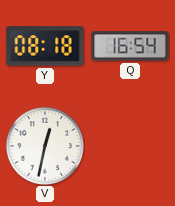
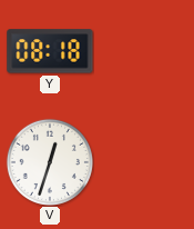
Q: 16:54 -> none
V: 12:32 -> 12:33
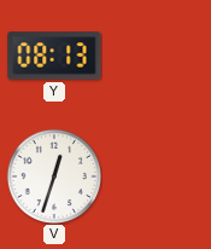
Y: 08:18 -> 08:13
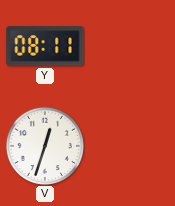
Y: 08:13 -> 08:11
